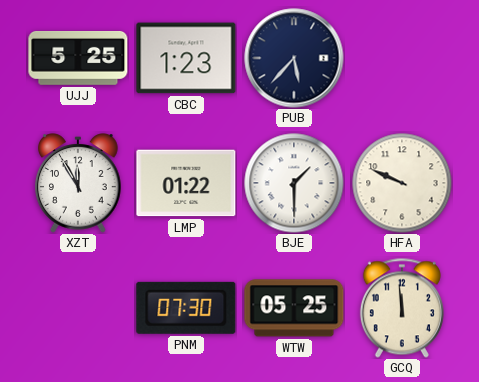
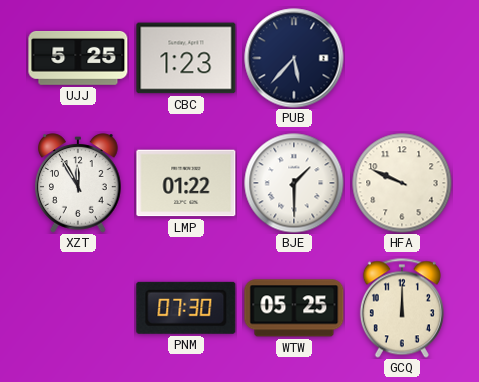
GCQ: 11:59 -> 12:00
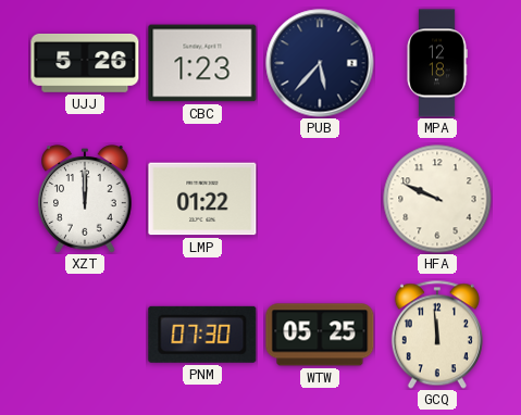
UJJ: 5:25 -> 5:26
MPA: none -> 12:18
XZT: 11:55 -> 12:00
BJE: 1:30 -> none
GCQ: 12:00 -> 11:59
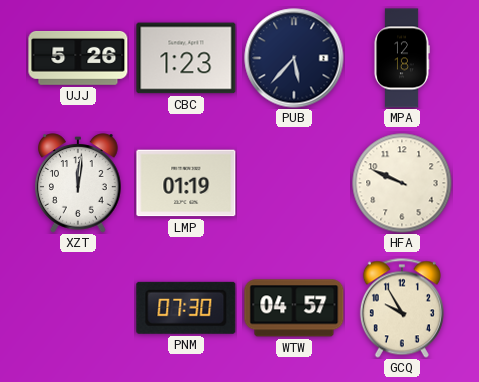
XZT: 12:00 -> 12:01
LMP: 01:22 -> 01:19
WTW: 05:25 -> 04:57
GCQ: 11:59 -> 9:55
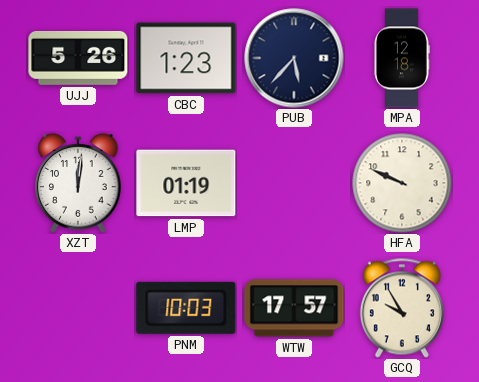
PNM: 07:30 -> 10:03
WTW: 04:57 -> 17:57
